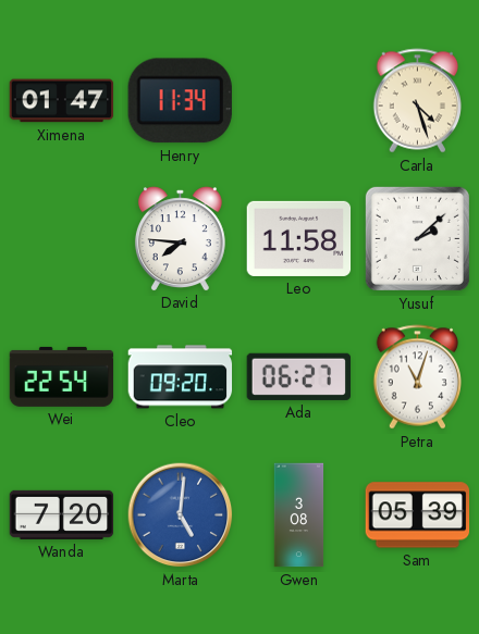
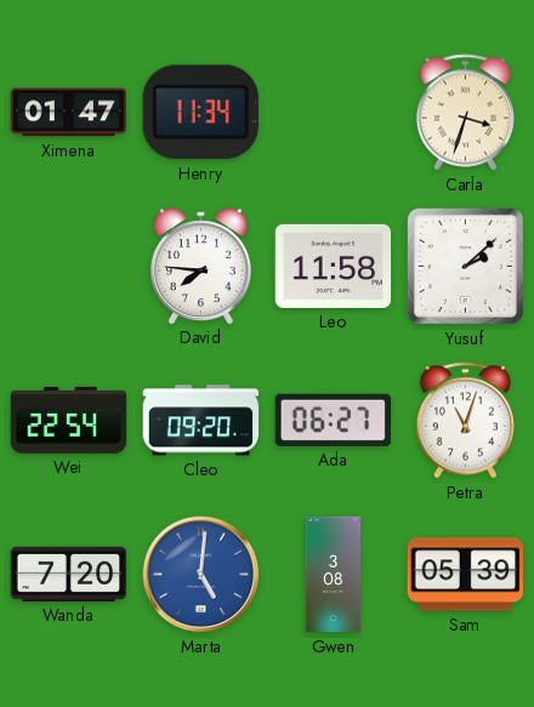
Carla: 4:27 -> 3:33
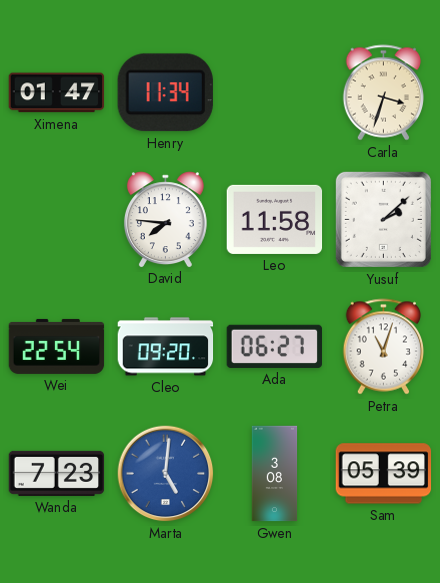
Wanda: 7:20 -> 7:23
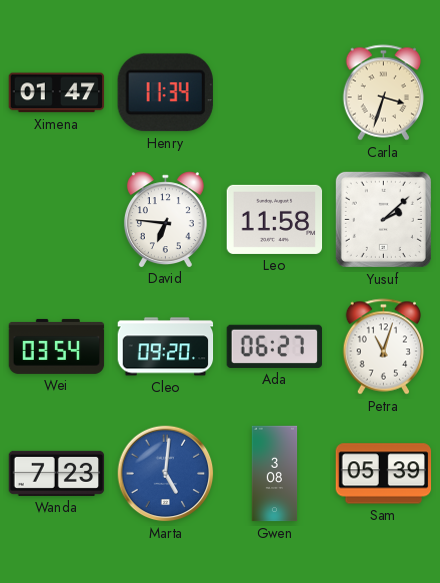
David: 7:46 -> 6:46
Wei: 22:54 -> 03:54
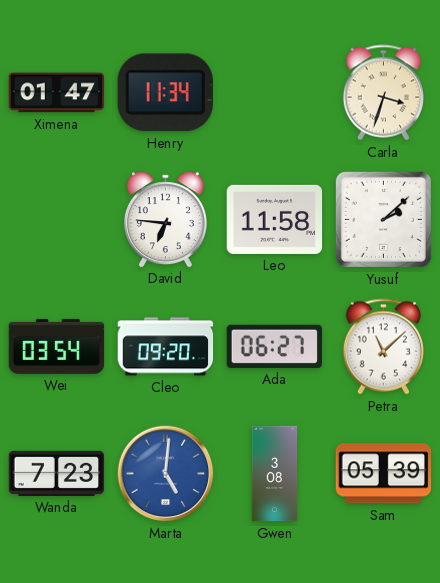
Petra: 11:03 -> 11:08
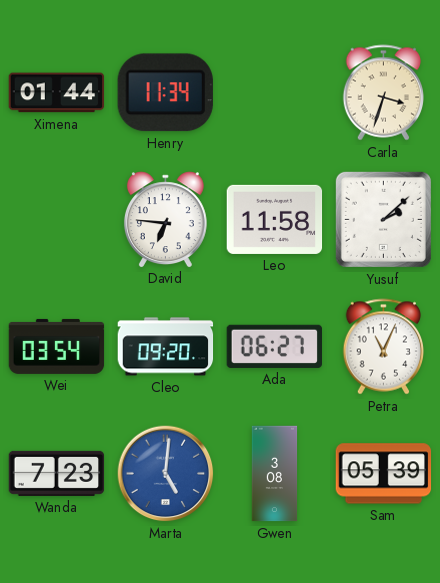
Ximena: 01:47 -> 01:44
Petra: 11:08 -> 11:04
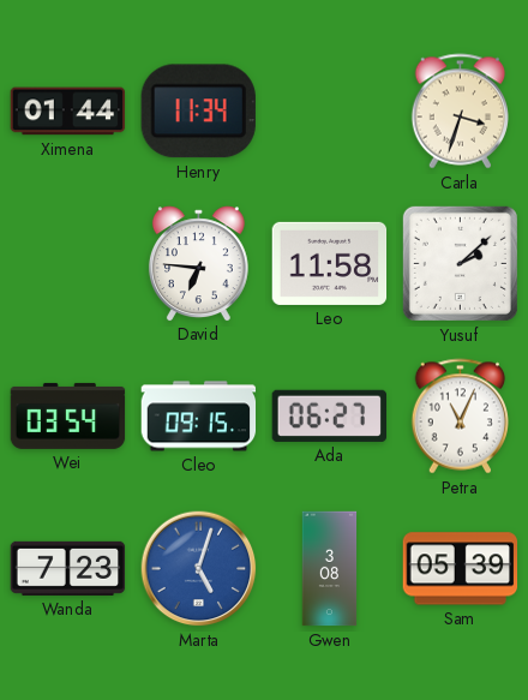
Cleo: 09:20 -> 09:15
Marta: 5:01 -> 5:03
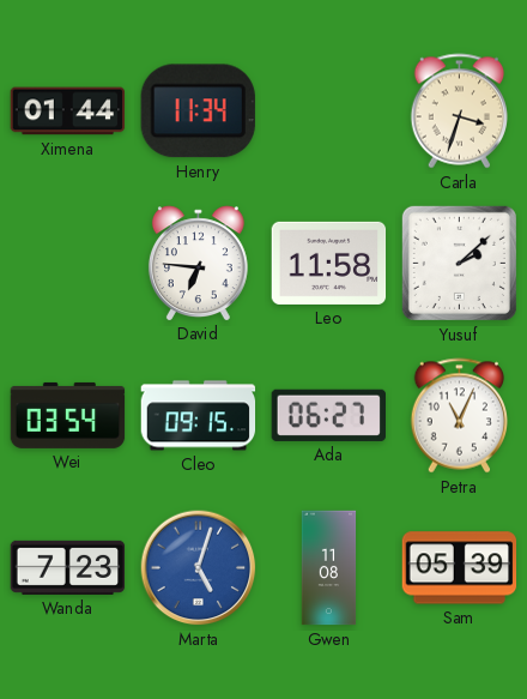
Gwen: 3:08 -> 11:08
